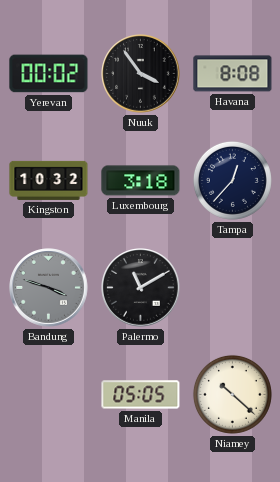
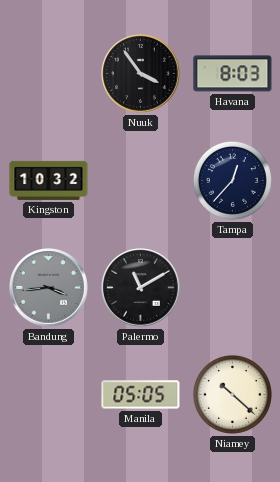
Yerevan: 00:02 -> none
Havana: 8:08 -> 8:03
Luxembourg: 3:18 -> none
Bandung: 3:48 -> 3:44
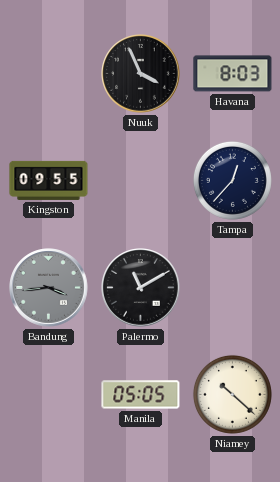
Nuuk: 3:54 -> 3:56
Kingston: 10:32 -> 09:55
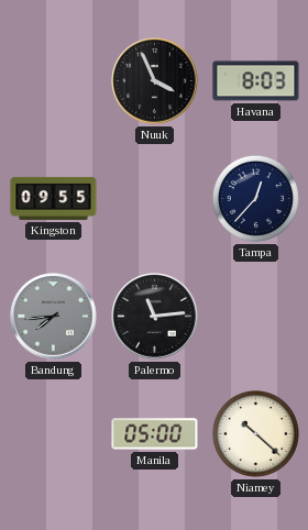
Bandung: 3:44 -> 7:44
Palermo: 11:10 -> 11:14
Manila: 05:05 -> 05:00
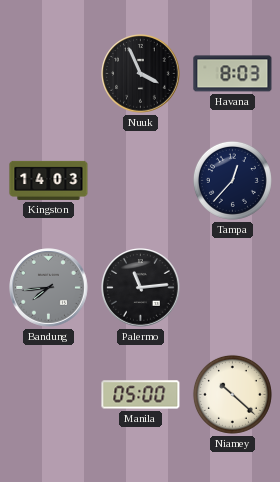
Kingston: 09:55 -> 14:03
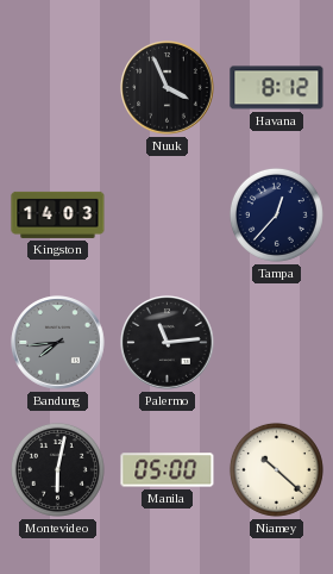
Havana: 8:03 -> 8:12
Montevideo: none -> 6:02
